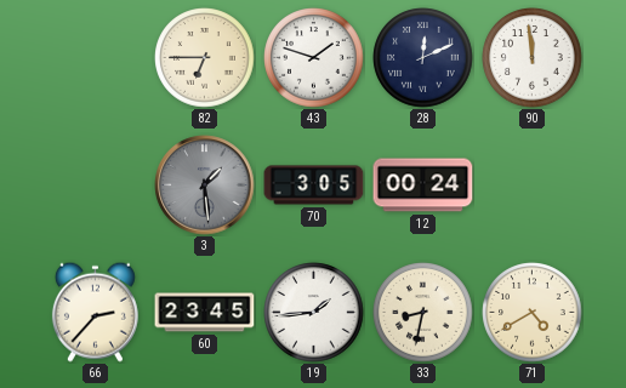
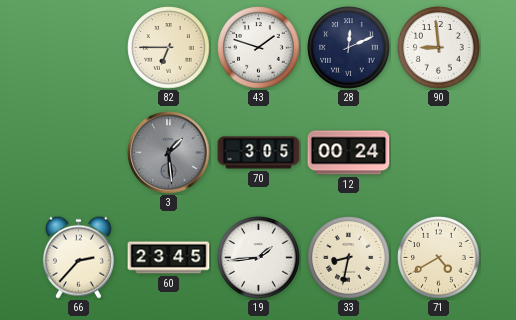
90: 11:59 -> 8:59
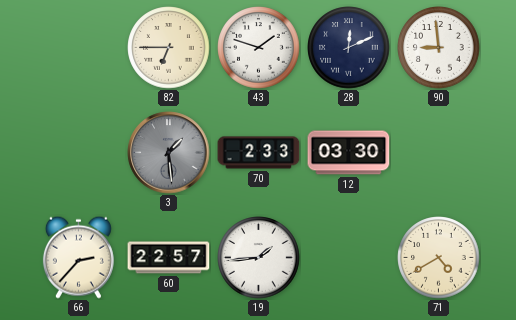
70: 3:05 -> 2:33
12: 00:24 -> 03:30
60: 23:45 -> 22:57
33: 8:32 -> none
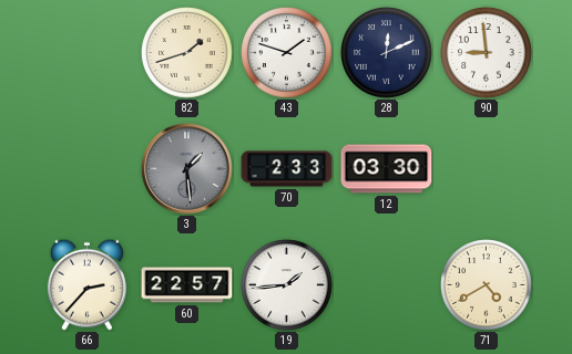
82: 6:45 -> 1:42
